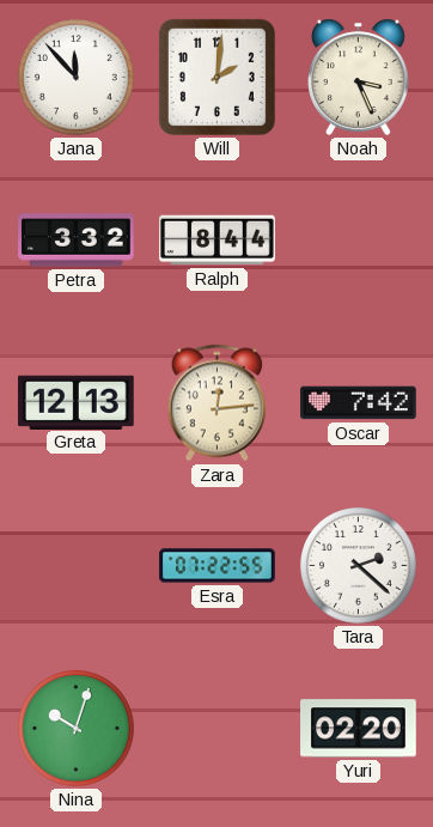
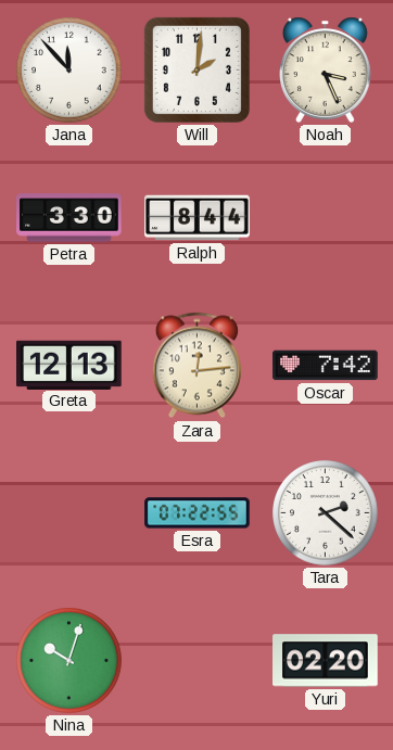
Petra: 3:32 -> 3:30
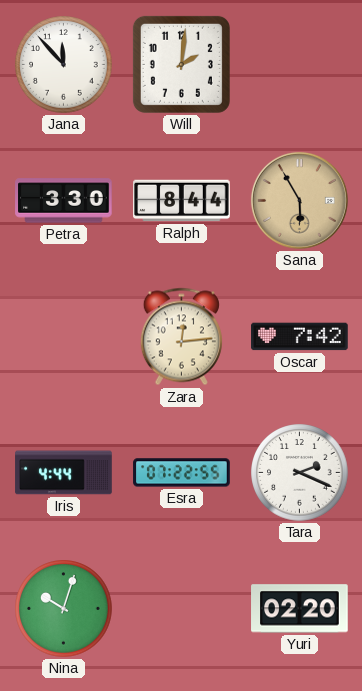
Noah: 3:26 -> none
Sana: none -> 5:55
Greta: 12:13 -> none
Iris: none -> 4:44
Tara: 2:22 -> 2:19
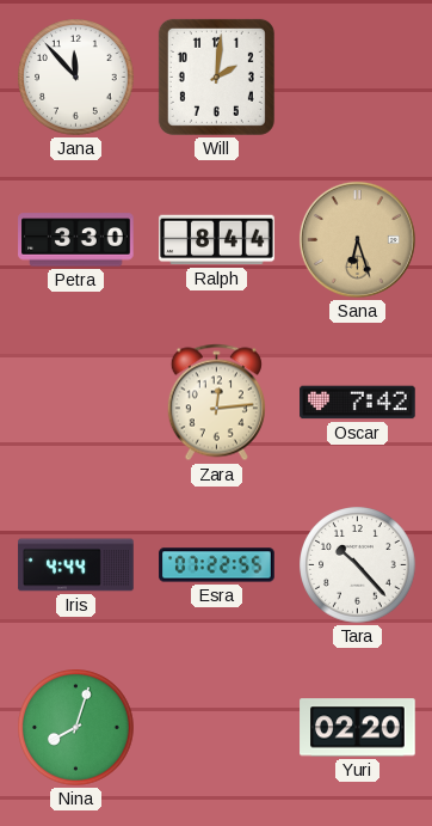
Sana: 5:55 -> 6:27
Tara: 2:19 -> 10:23
Nina: 10:03 -> 8:03
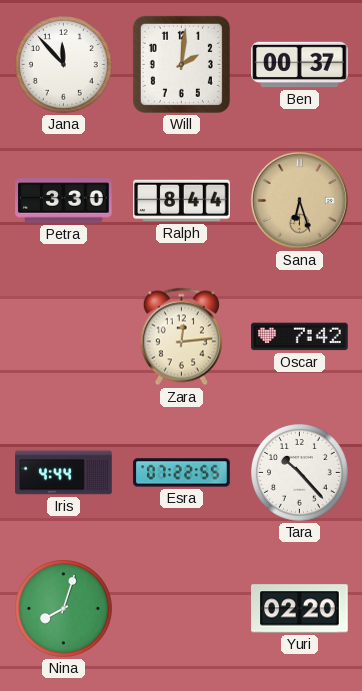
Ben: none -> 00:37
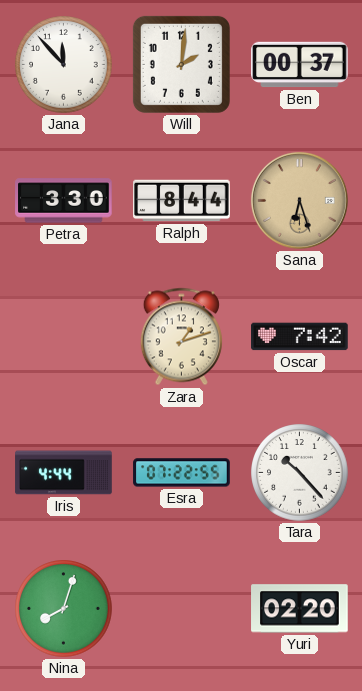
Zara: 12:14 -> 1:12
